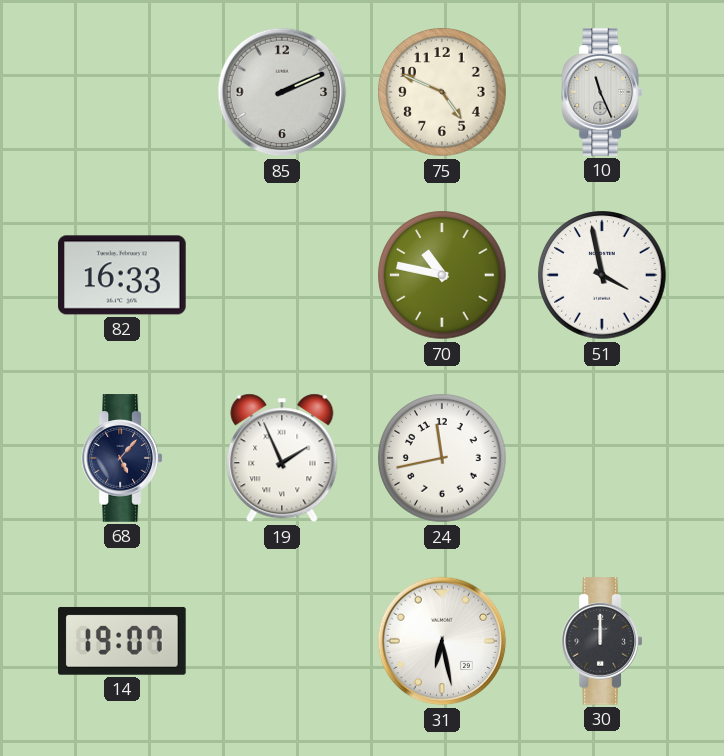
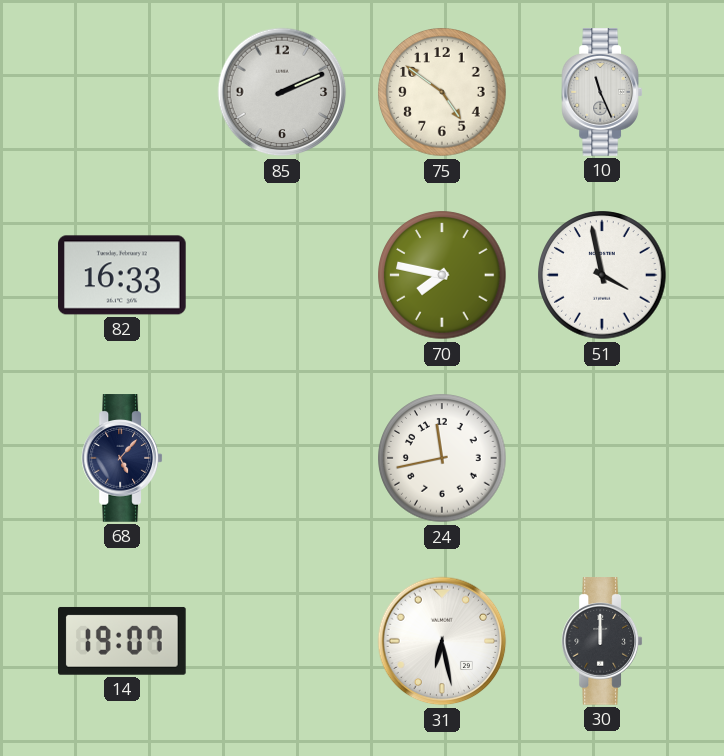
75: 4:49 -> 4:51
70: 10:47 -> 7:47
19: 1:56 -> none
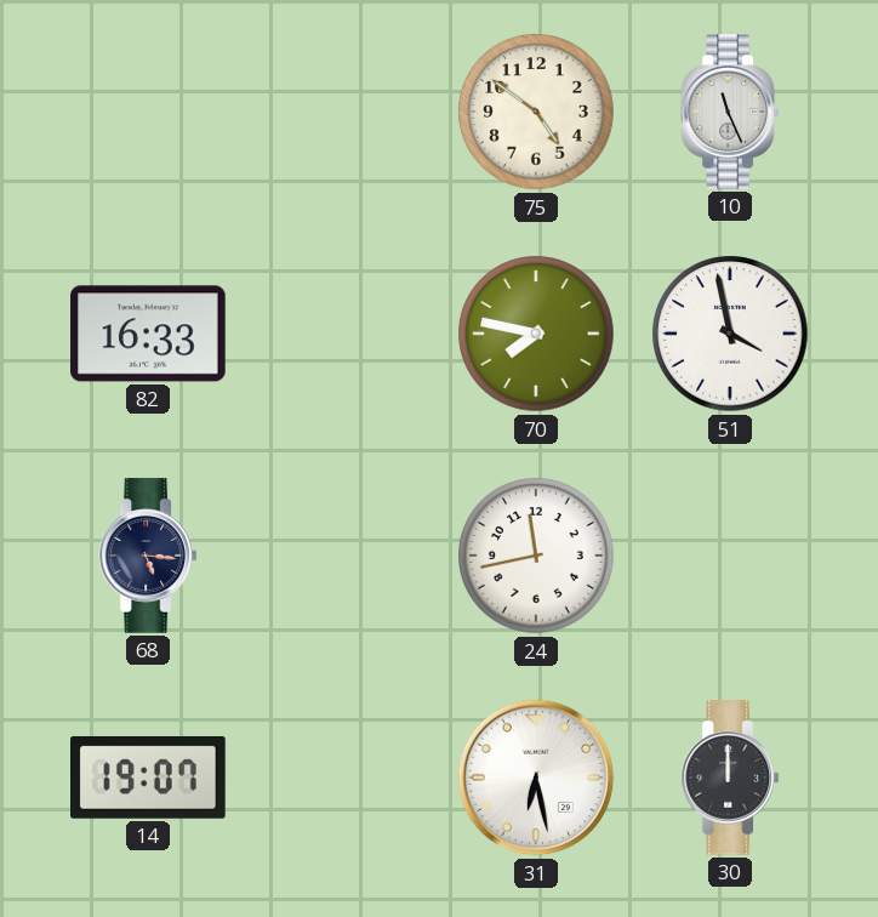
85: 2:11 -> none
68: 5:07 -> 5:16
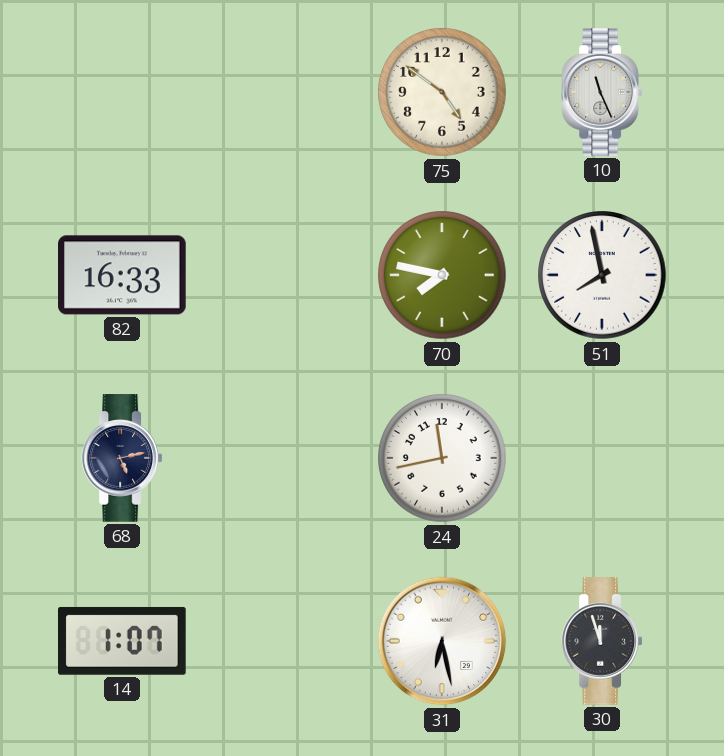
51: 3:58 -> 7:58
68: 5:16 -> 5:13
14: 19:07 -> 1:07
30: 12:00 -> 11:57
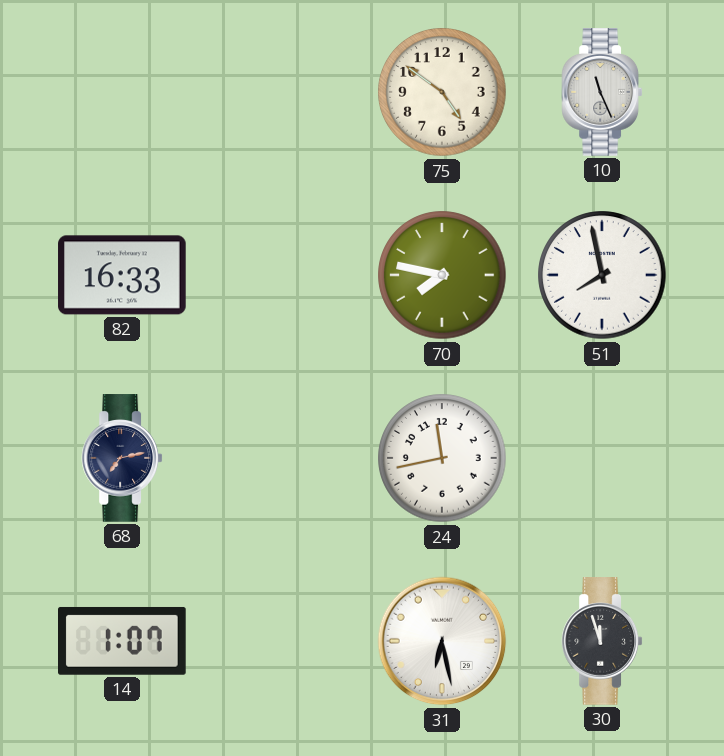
68: 5:13 -> 7:13
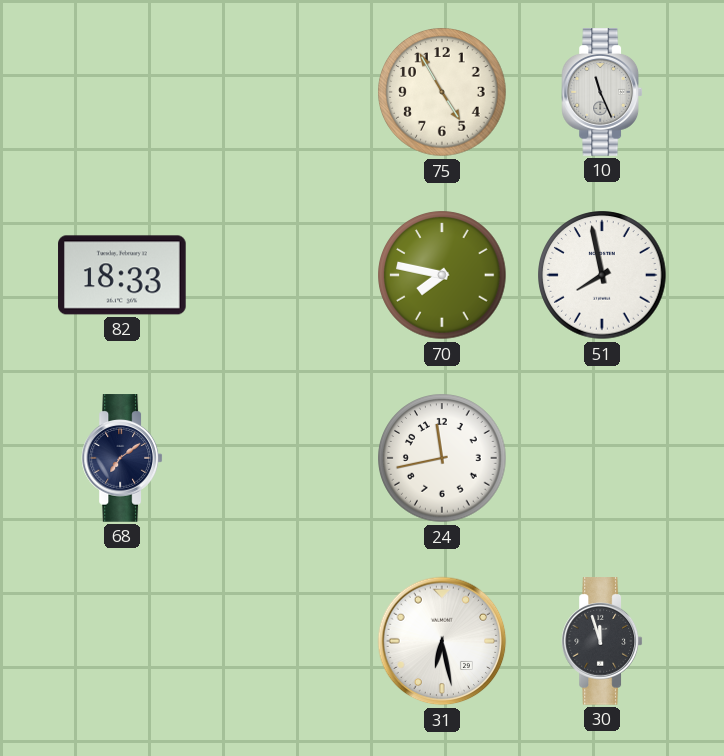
75: 4:51 -> 4:55
82: 16:33 -> 18:33
68: 7:13 -> 7:09
14: 1:07 -> none
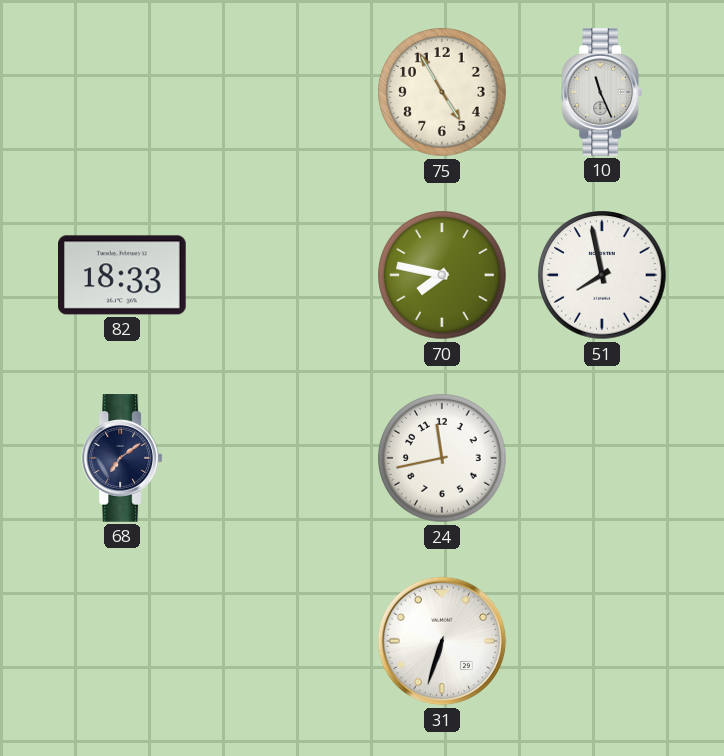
31: 6:28 -> 6:33
30: 11:57 -> none
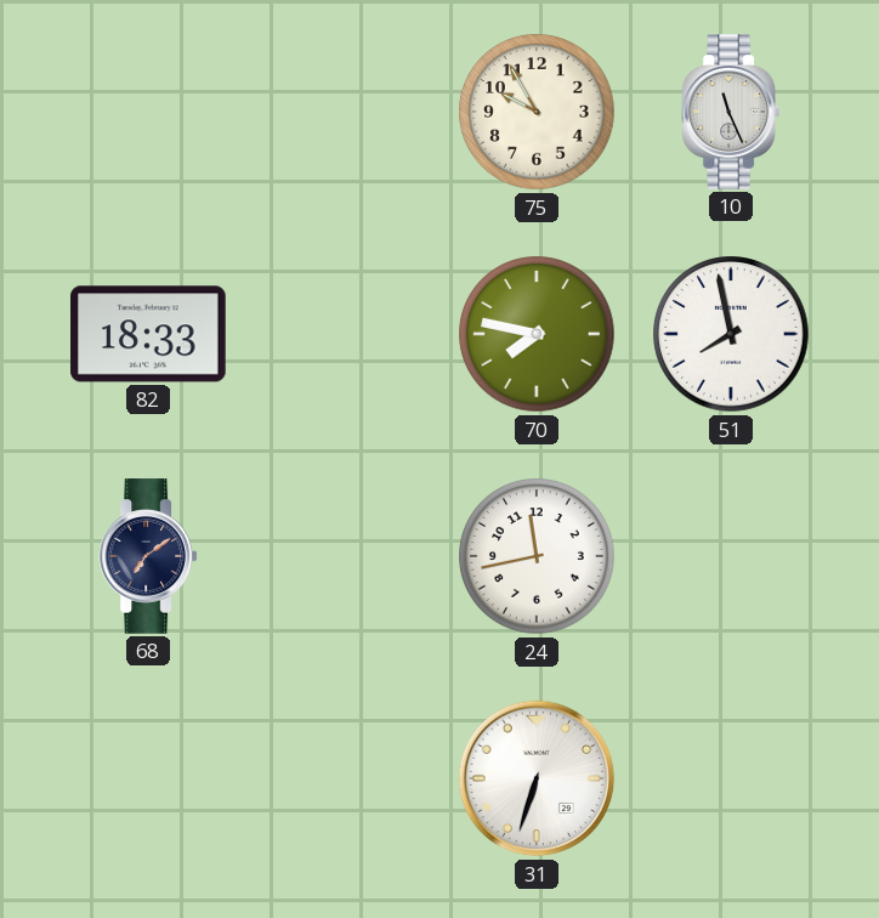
75: 4:55 -> 9:55
